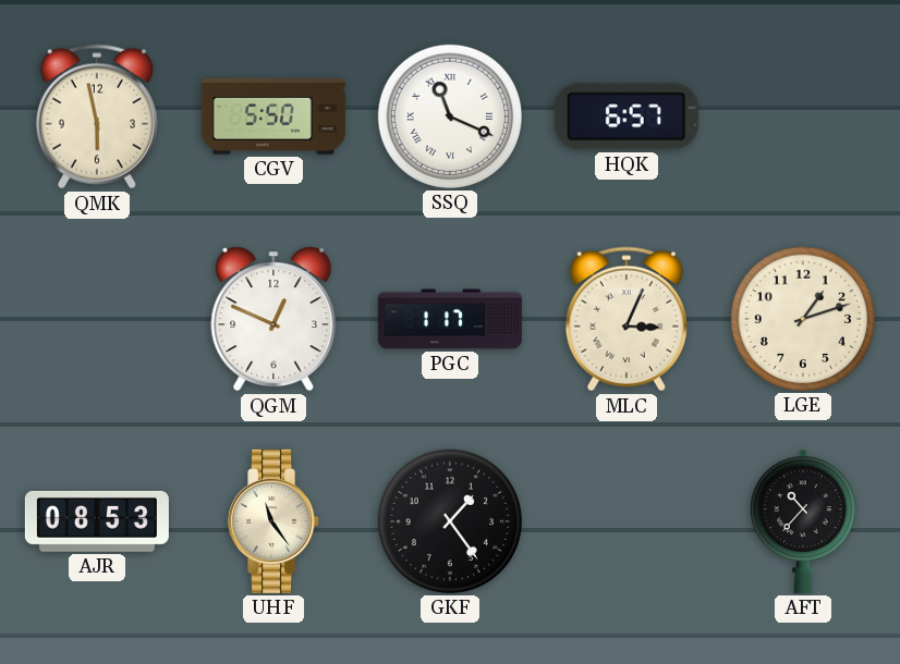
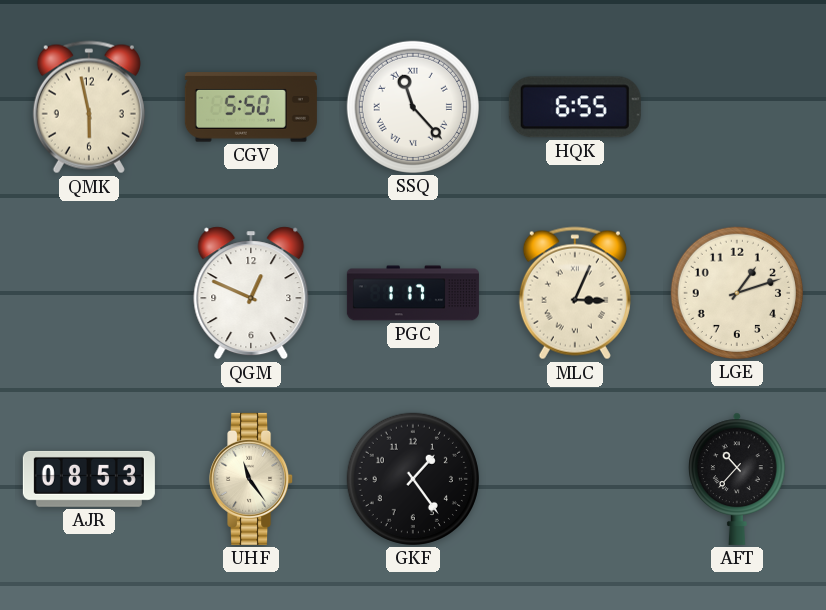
SSQ: 11:19 -> 11:23
HQK: 6:57 -> 6:55
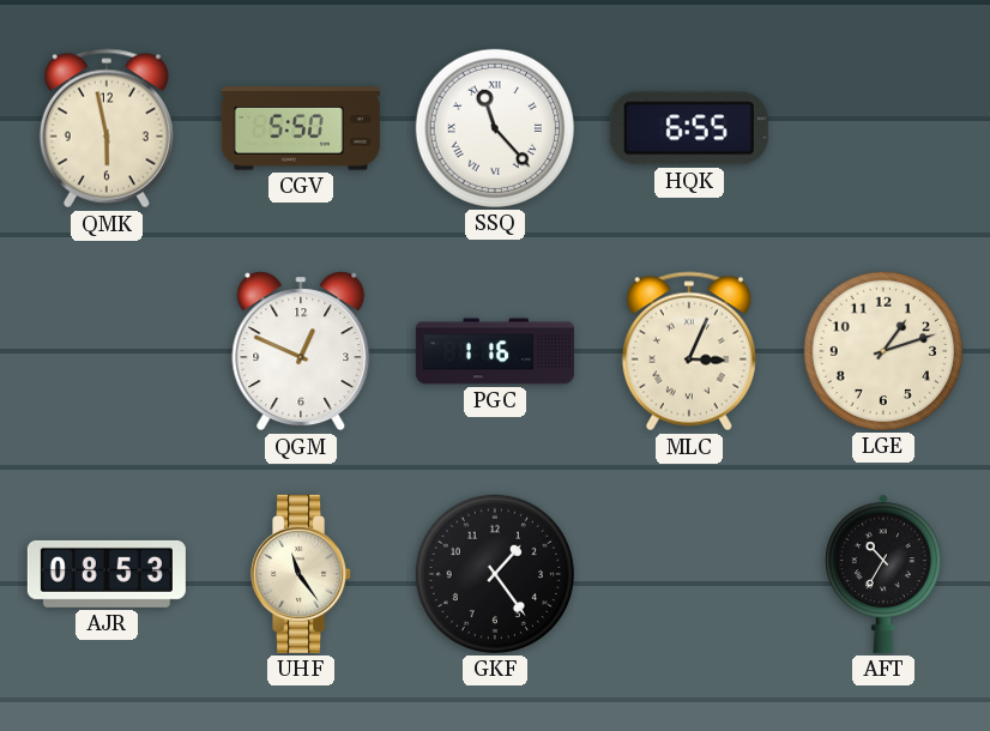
PGC: 1:17 -> 1:16
AFT: 10:37 -> 10:35
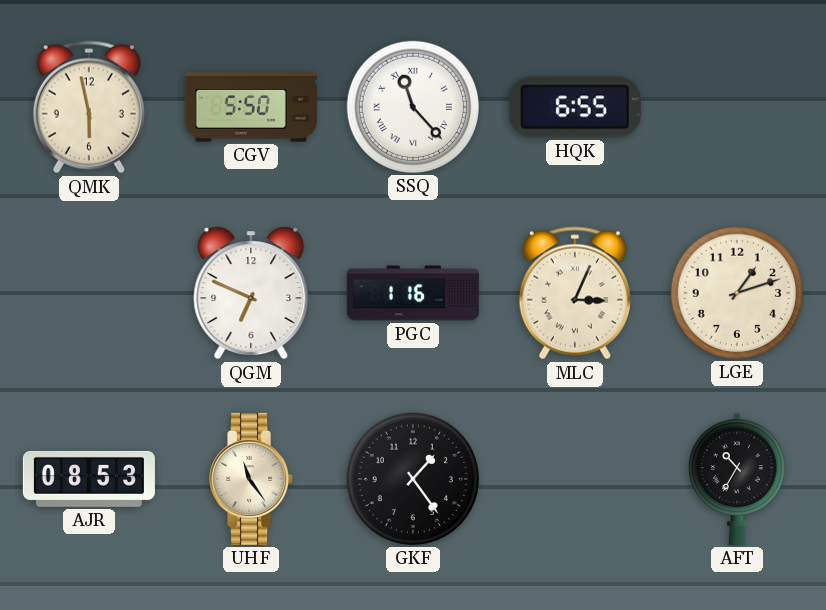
QGM: 12:49 -> 6:49
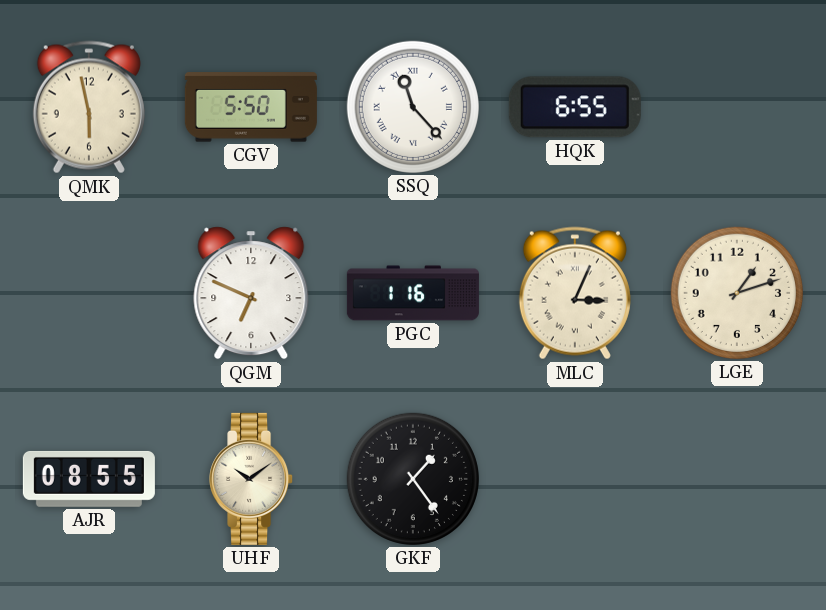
AJR: 08:53 -> 08:55
UHF: 11:24 -> 10:09
AFT: 10:35 -> none
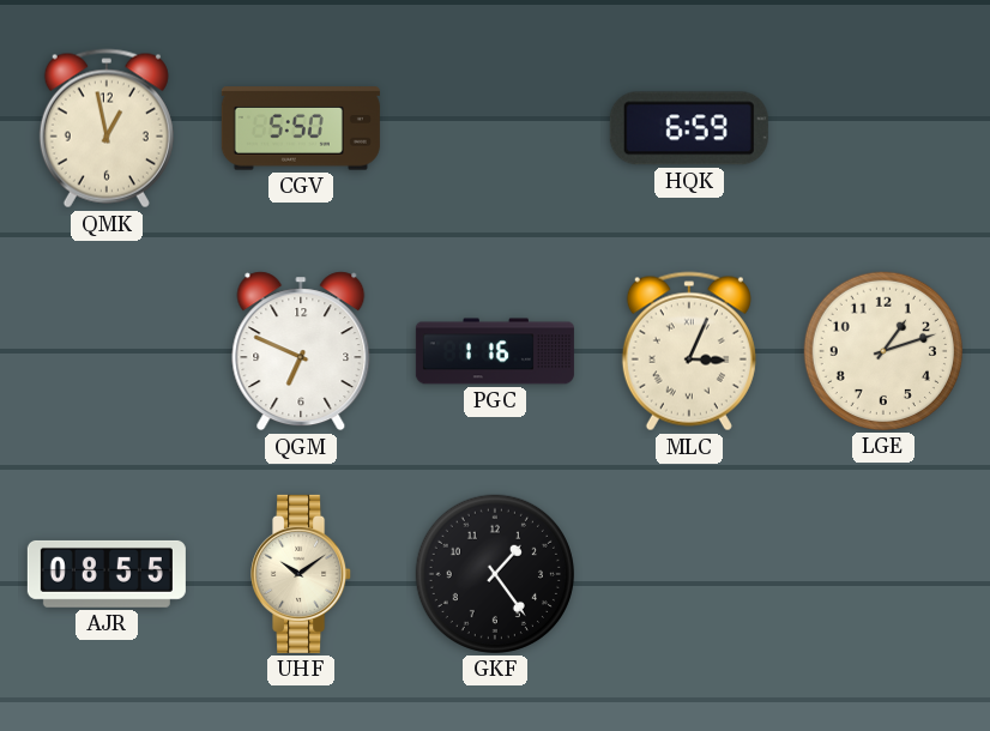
QMK: 5:58 -> 12:58
SSQ: 11:23 -> none
HQK: 6:55 -> 6:59
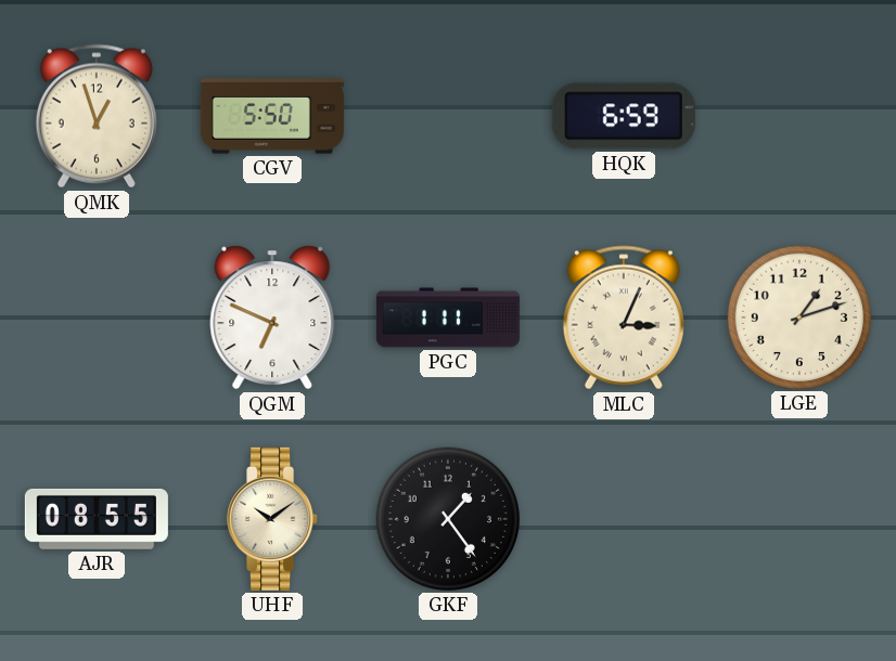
QMK: 12:58 -> 12:57
PGC: 1:16 -> 1:11
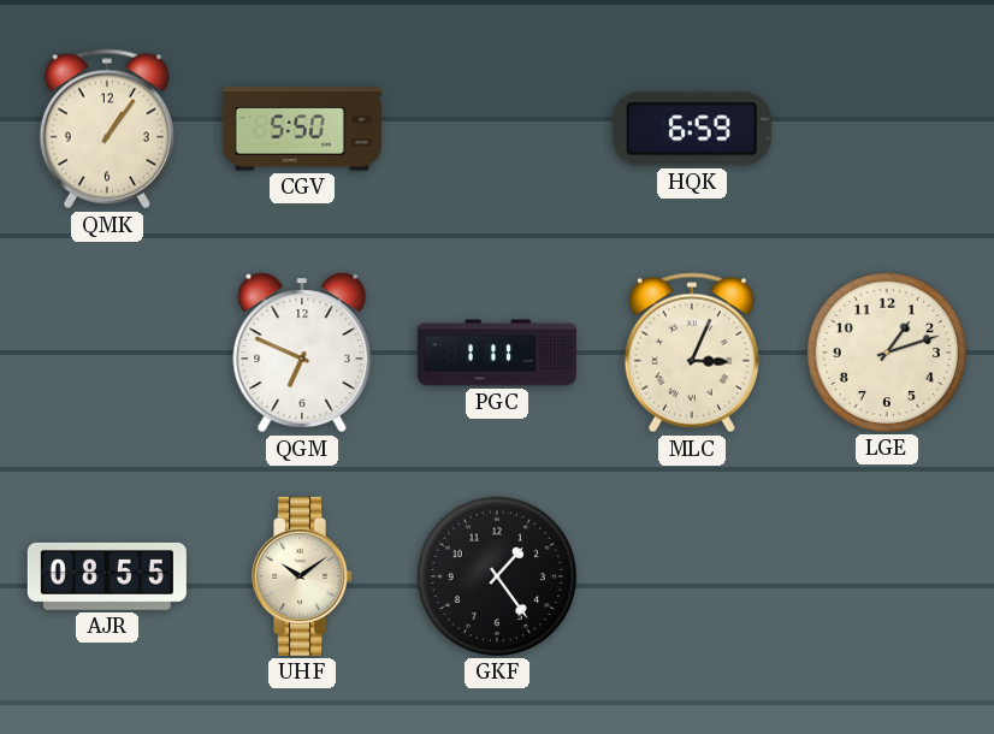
QMK: 12:57 -> 1:06
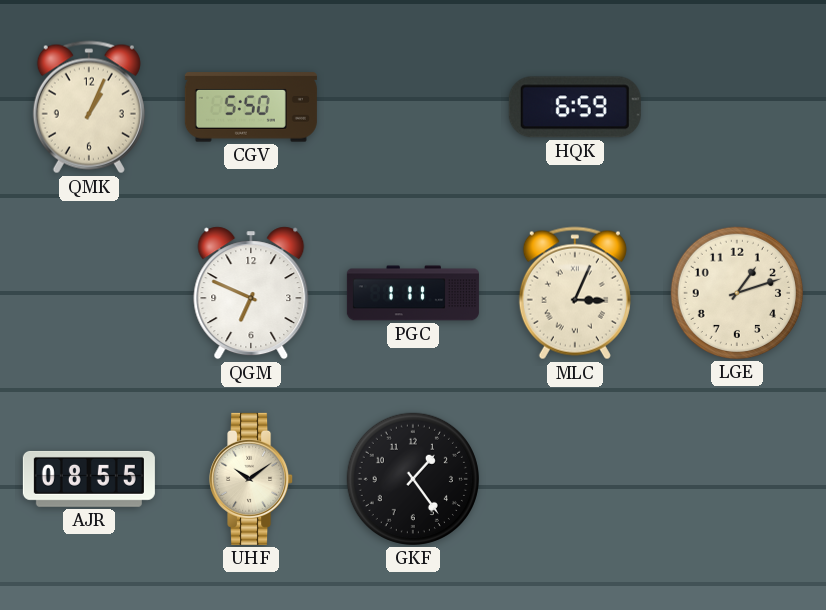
QMK: 1:06 -> 1:04
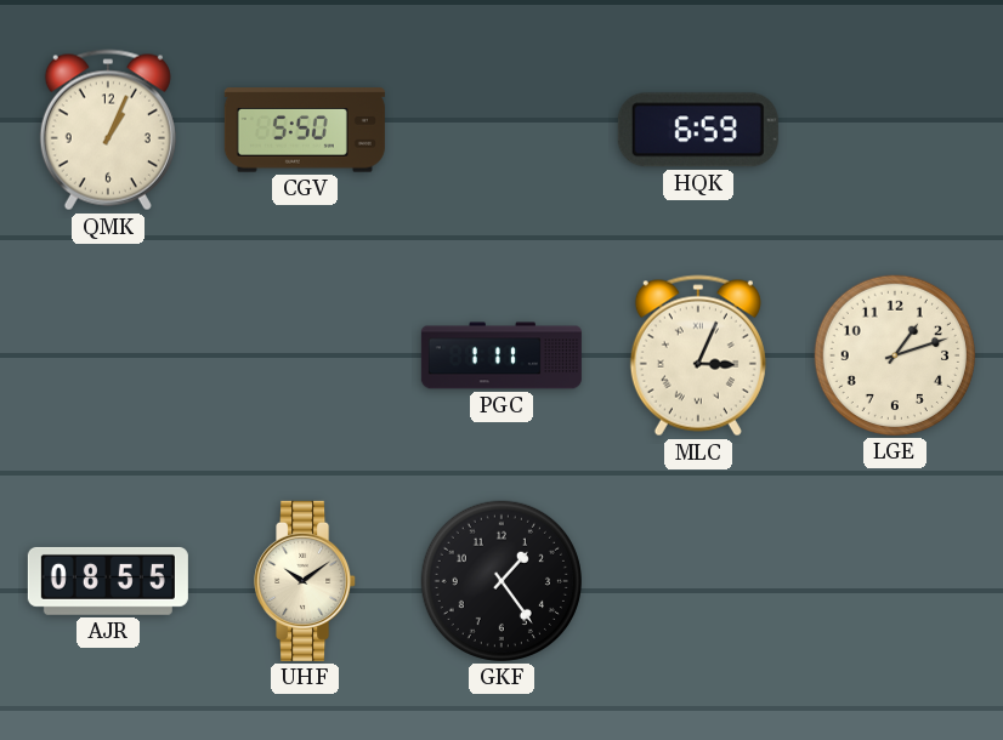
QGM: 6:49 -> none
